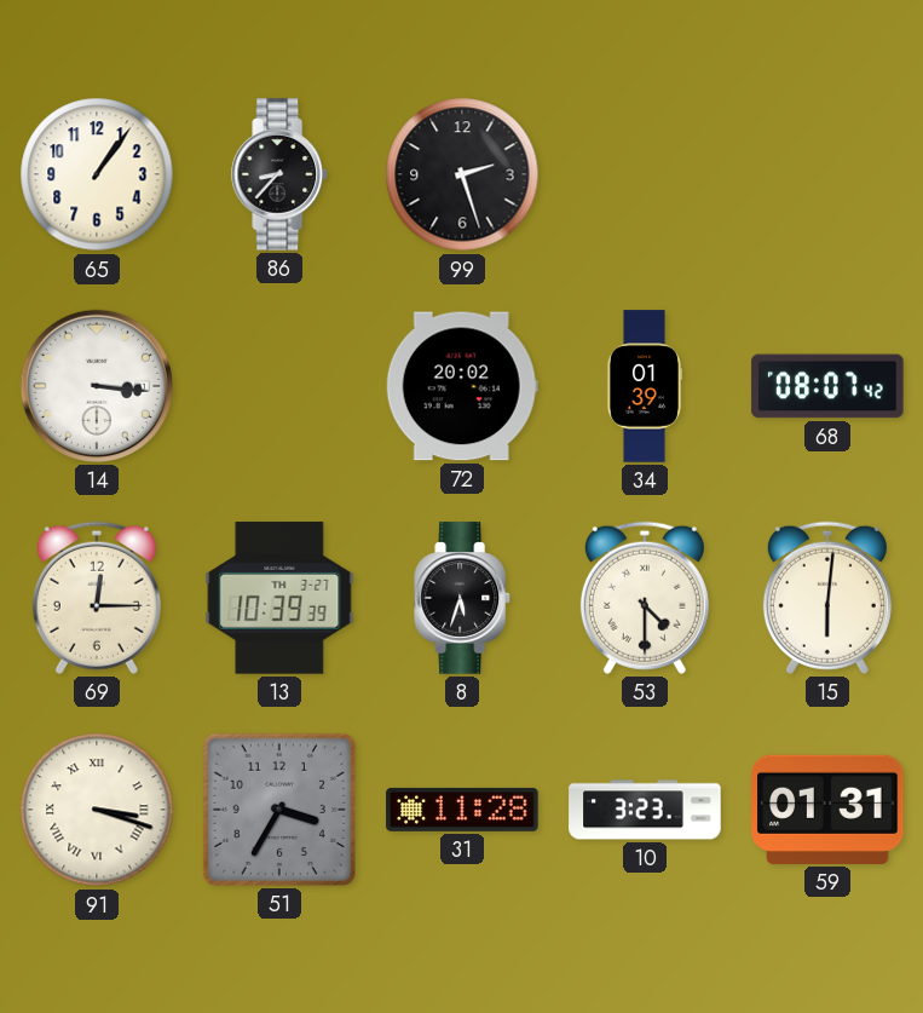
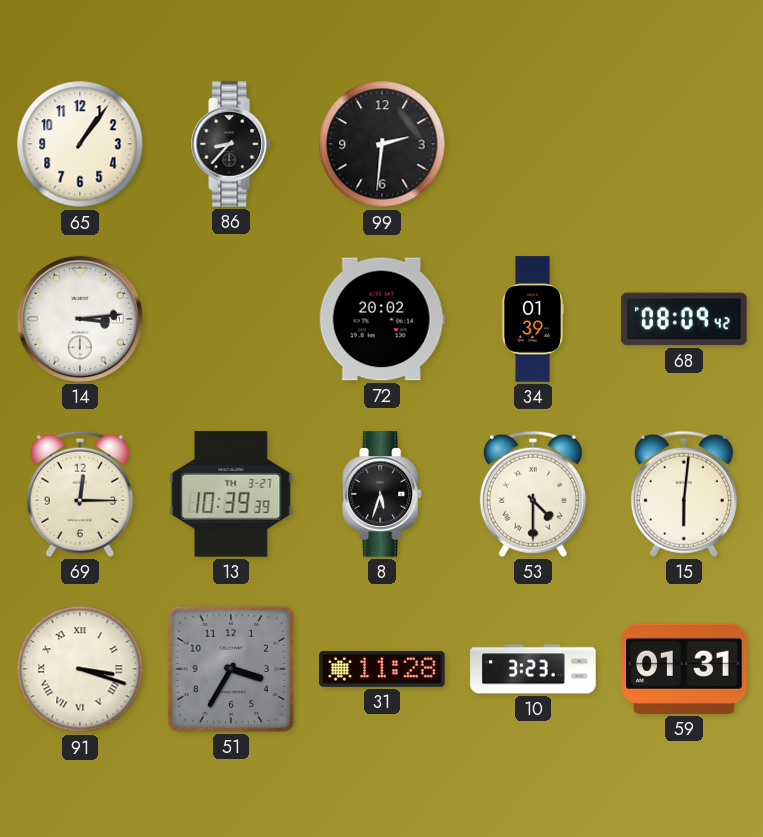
99: 2:27 -> 2:31
14: 3:16 -> 3:14
68: 08:07 -> 08:09
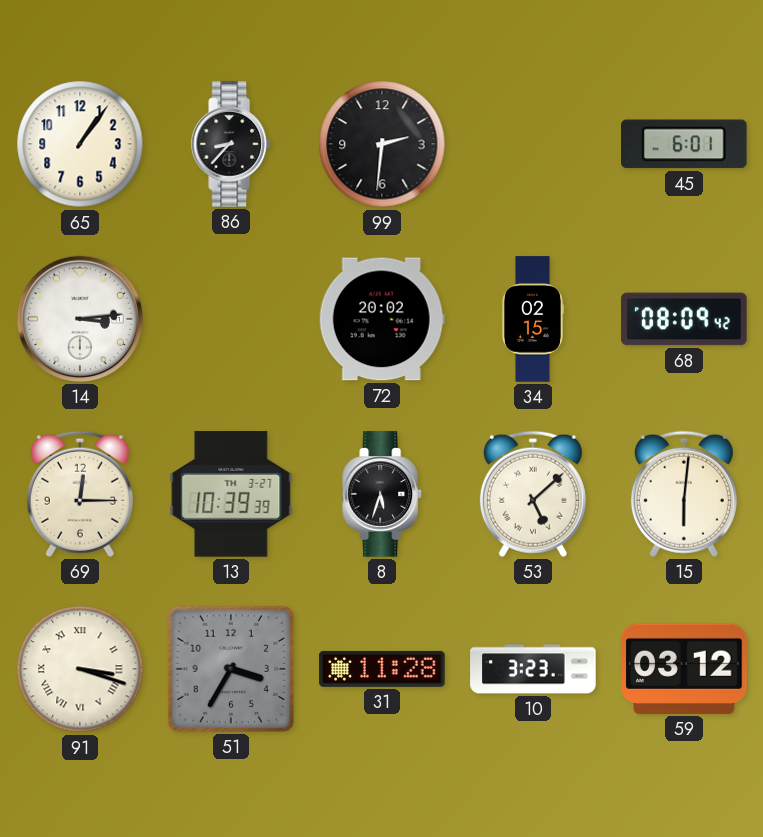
45: none -> 6:01
34: 01:39 -> 02:15
53: 4:30 -> 5:08
59: 01:31 -> 03:12
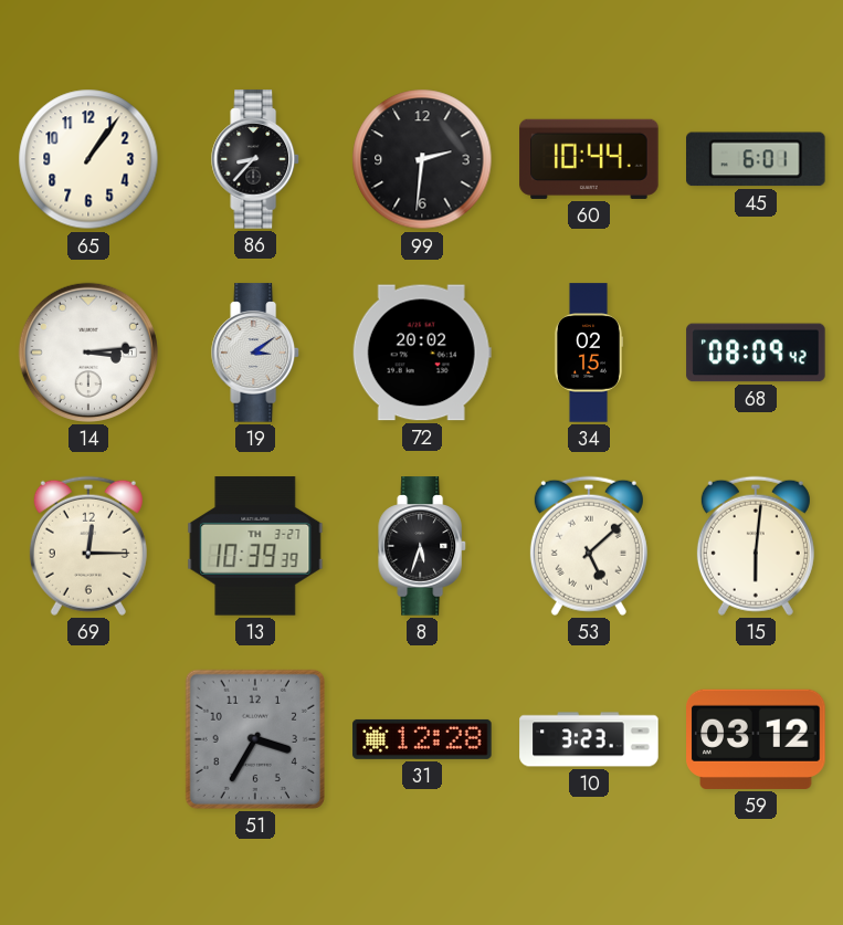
60: none -> 10:44
19: none -> 3:09
91: 3:18 -> none
31: 11:28 -> 12:28
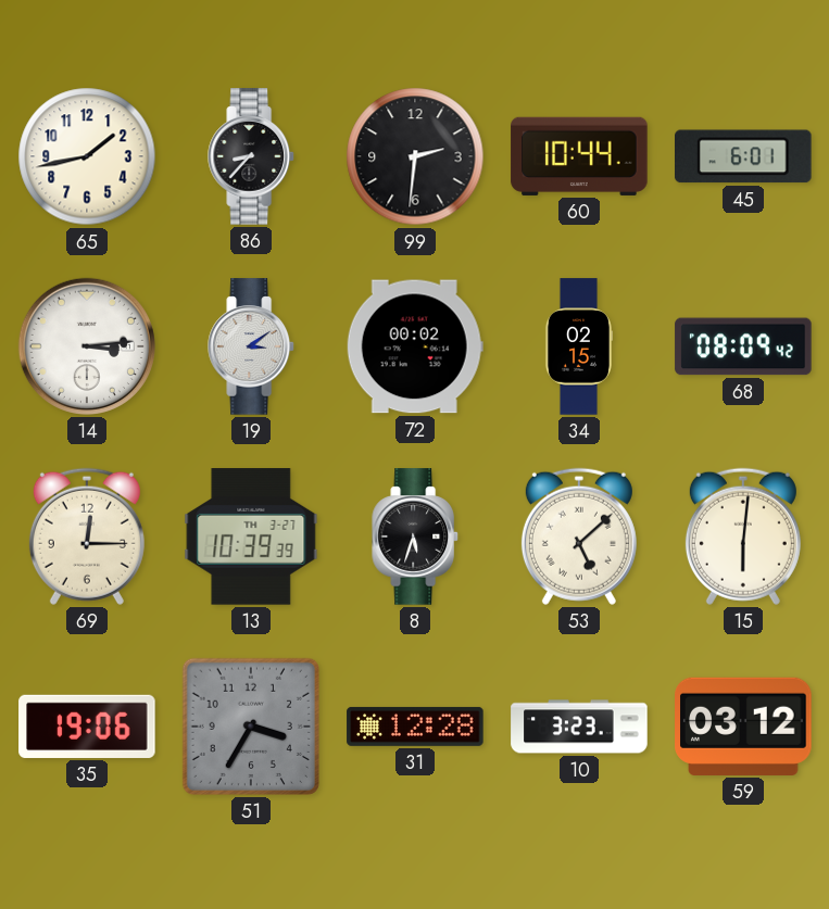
65: 1:06 -> 1:43
72: 20:02 -> 00:02
35: none -> 19:06
